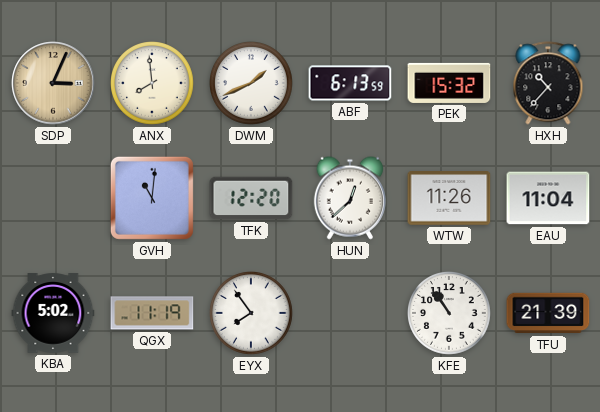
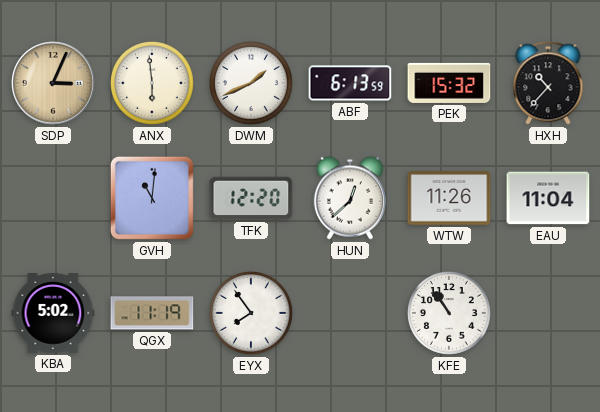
ANX: 7:59 -> 5:59
TFU: 21:39 -> none
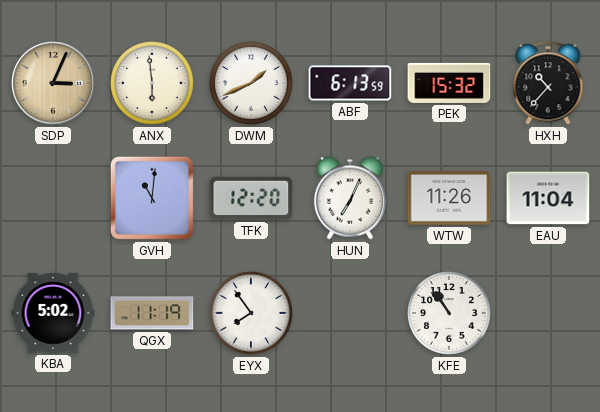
HUN: 12:38 -> 7:04
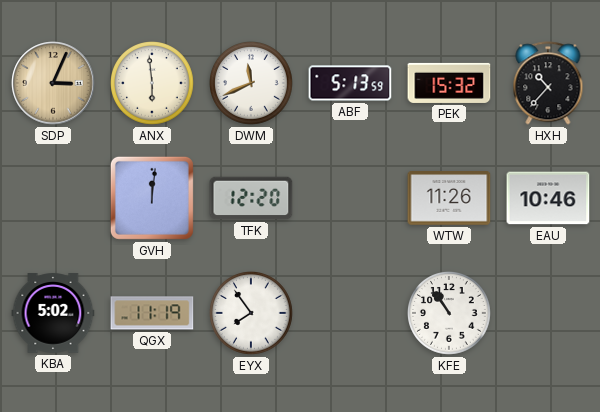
DWM: 1:41 -> 11:41
ABF: 6:13 -> 5:13
GVH: 11:01 -> 12:01
HUN: 7:04 -> none
EAU: 11:04 -> 10:46
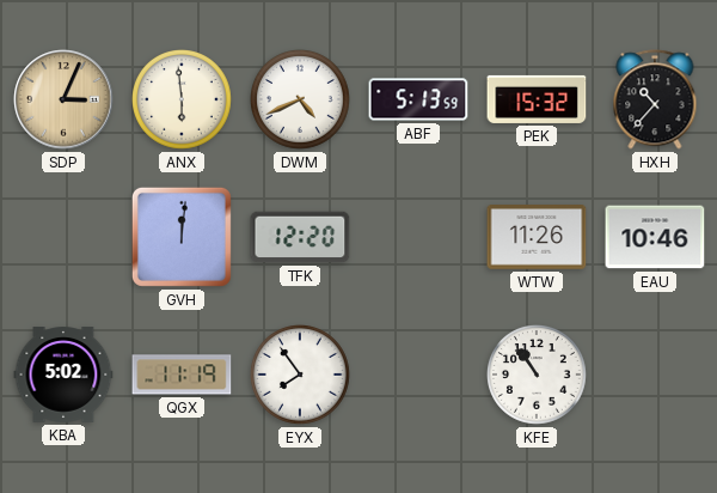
DWM: 11:41 -> 4:41
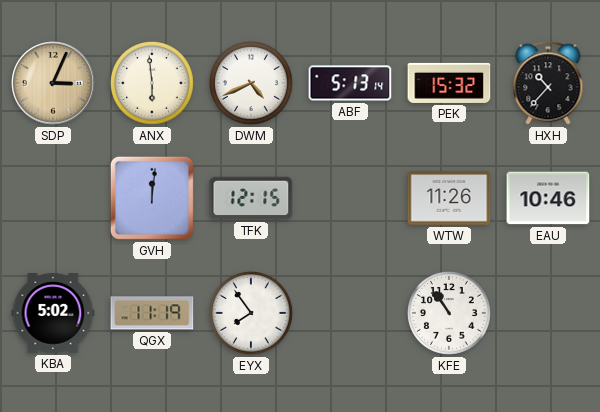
ABF: 5:13:59 -> 5:13:14
TFK: 12:20 -> 12:15
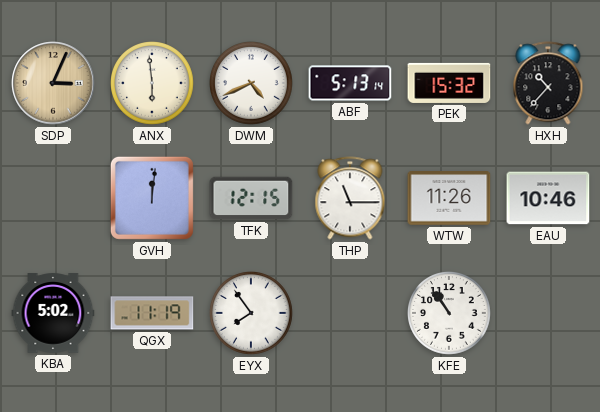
THP: none -> 11:15
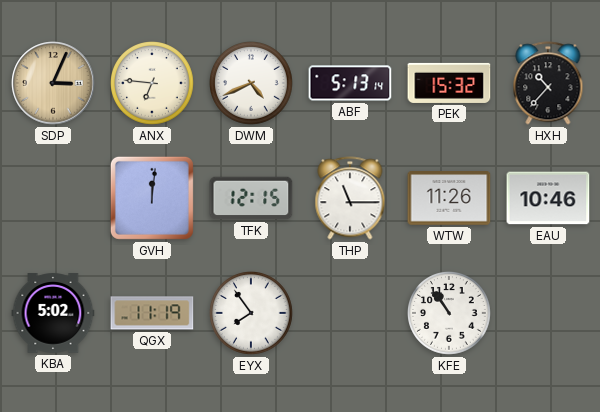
ANX: 5:59 -> 6:46
